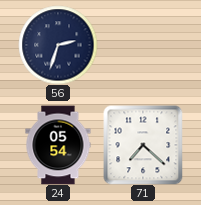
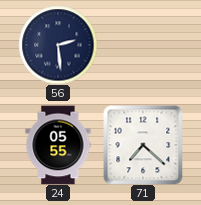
56: 2:33 -> 2:29
24: 05:54 -> 05:55
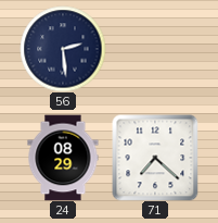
24: 05:55 -> 08:29
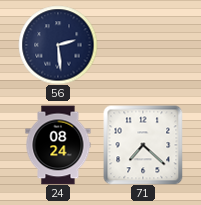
24: 08:29 -> 08:24
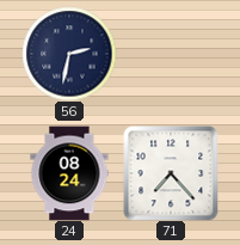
56: 2:29 -> 2:32
71: 7:22 -> 7:23
